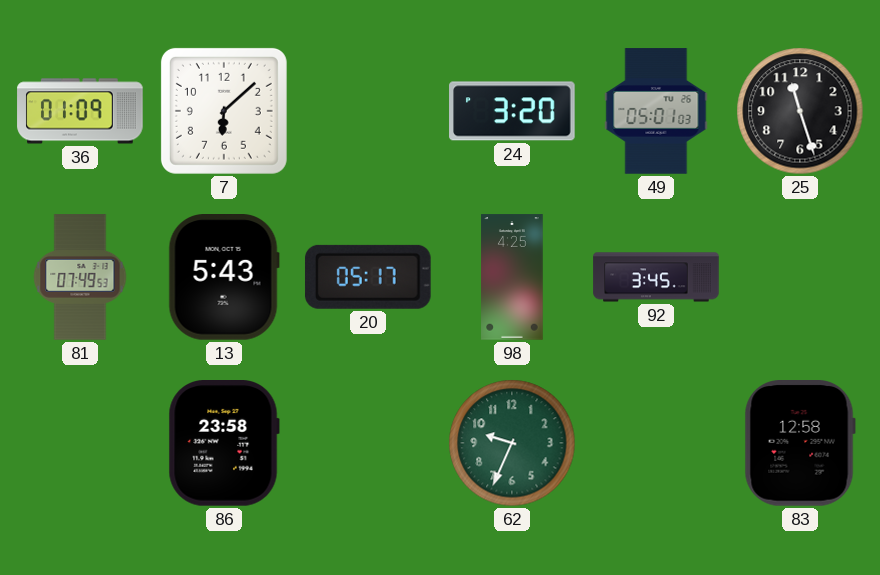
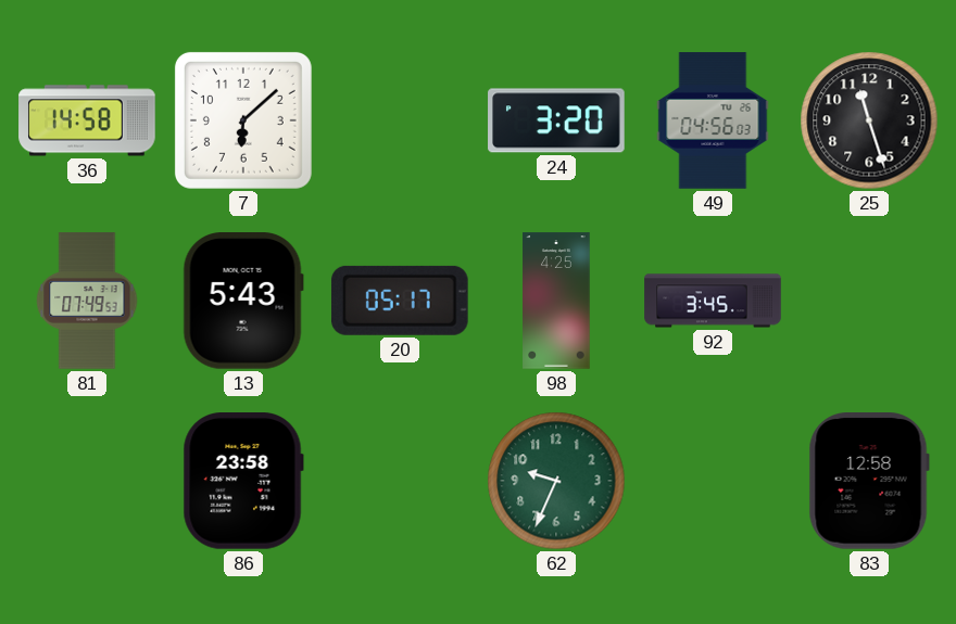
36: 01:09 -> 14:58
49: 05:01 -> 04:56
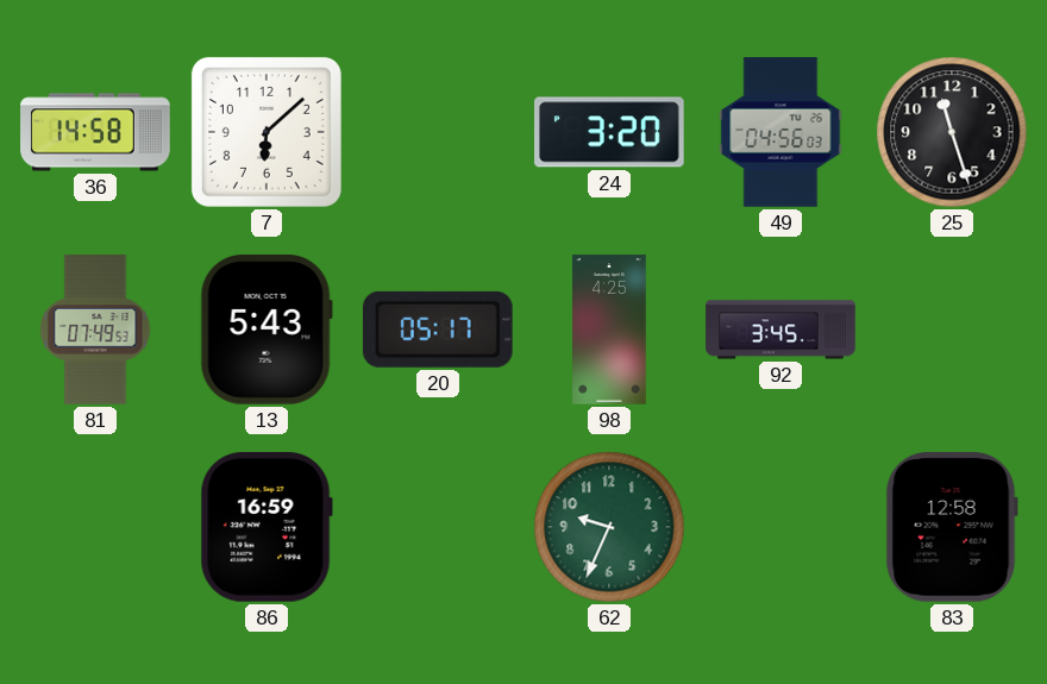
86: 23:58 -> 16:59
